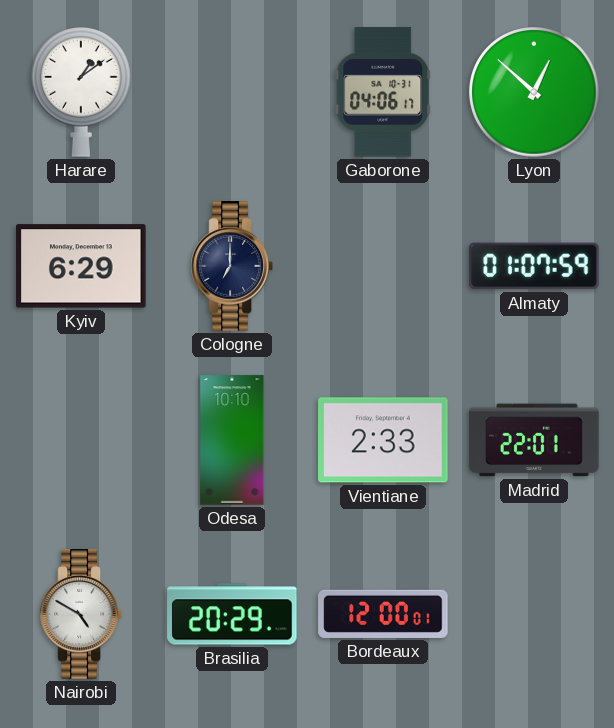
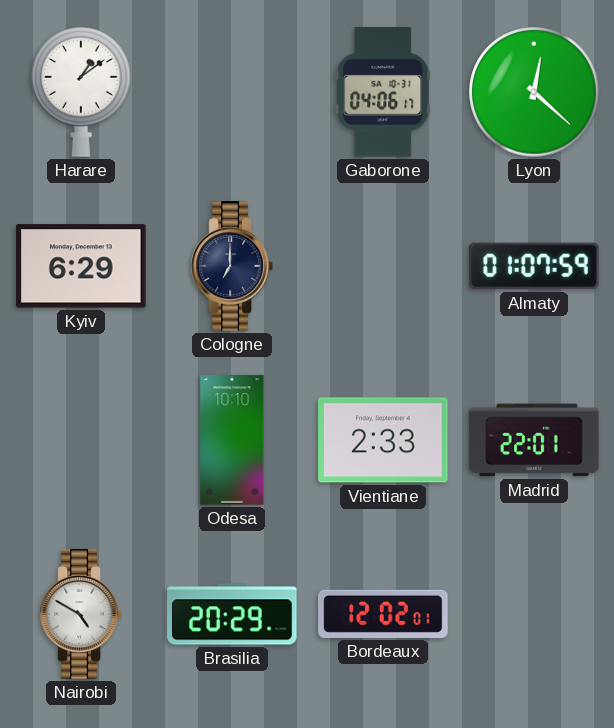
Lyon: 12:52 -> 12:22
Bordeaux: 12:00 -> 12:02
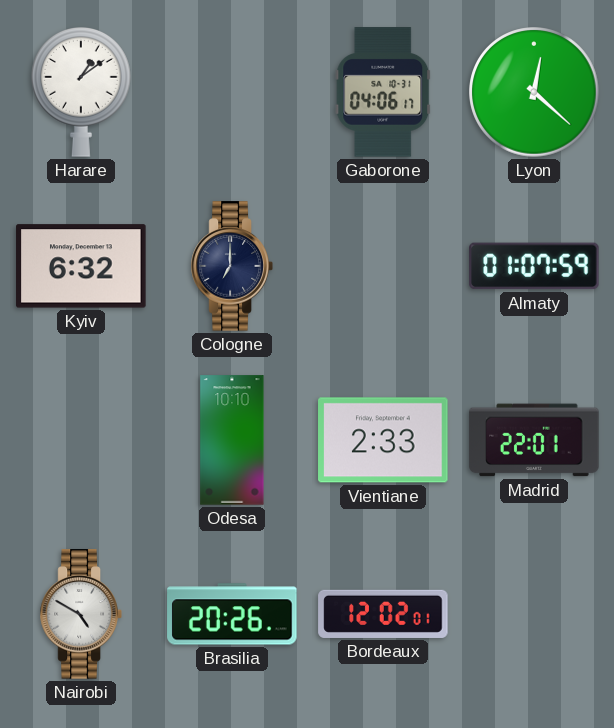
Kyiv: 6:29 -> 6:32
Brasilia: 20:29 -> 20:26
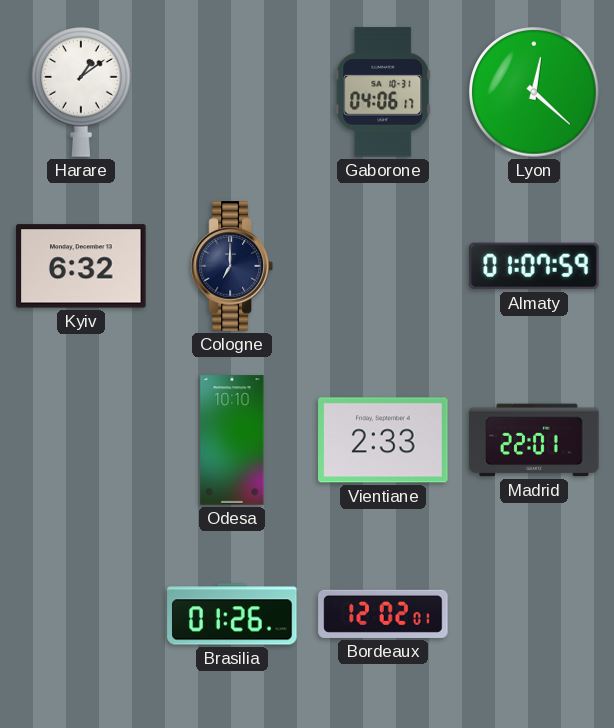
Nairobi: 4:50 -> none
Brasilia: 20:26 -> 01:26
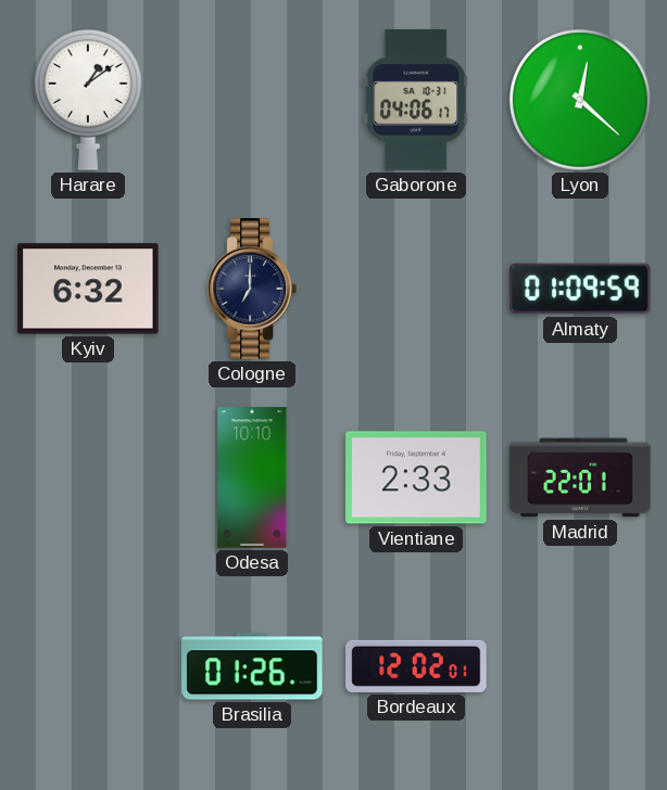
Almaty: 01:07 -> 01:09
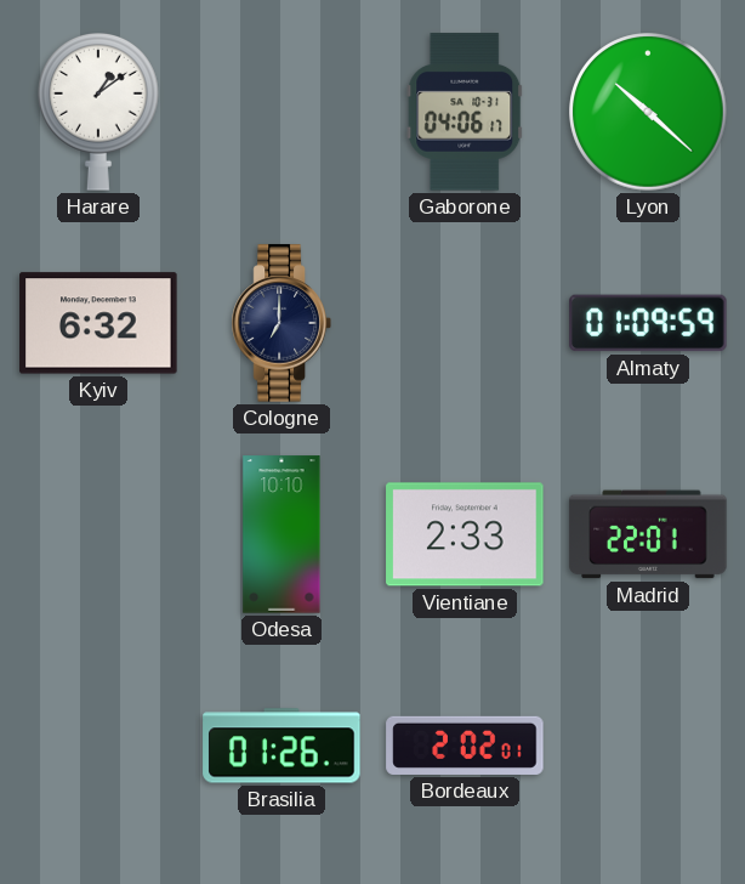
Lyon: 12:22 -> 10:22
Bordeaux: 12:02 -> 2:02
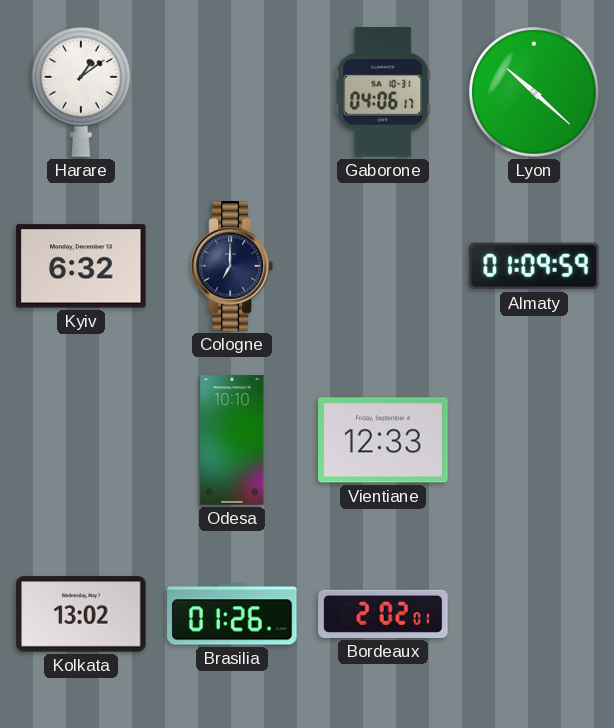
Vientiane: 2:33 -> 12:33
Madrid: 22:01 -> none
Kolkata: none -> 13:02
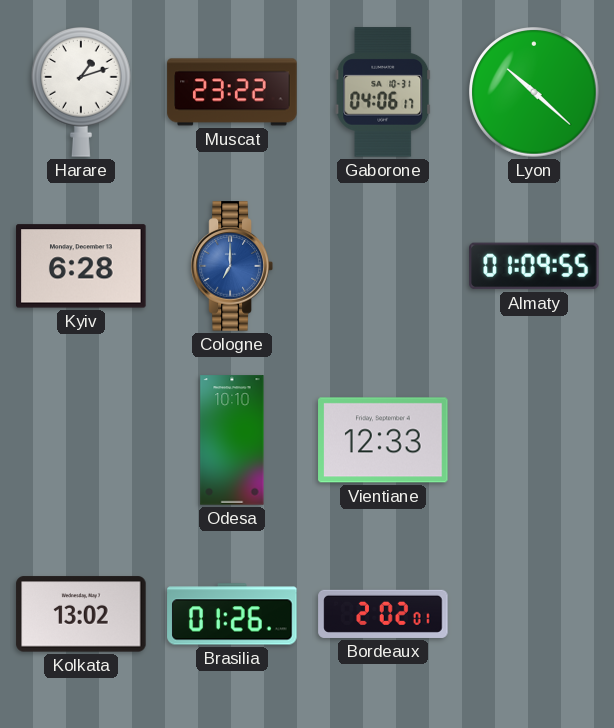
Harare: 1:09 -> 1:12
Muscat: none -> 23:22
Kyiv: 6:32 -> 6:28
Cologne dial: navy -> blue
Almaty: 01:09:59 -> 01:09:55
